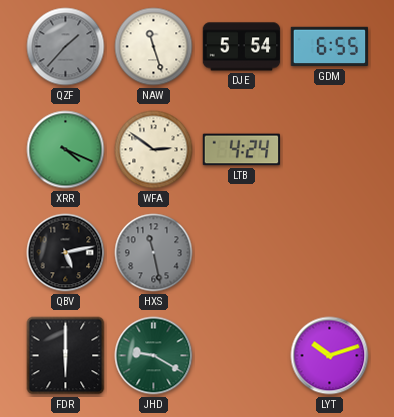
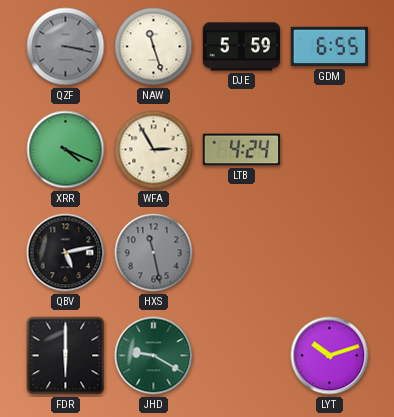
QZF: 1:37 -> 3:17
DJE: 5:54 -> 5:59
WFA: 2:51 -> 2:55
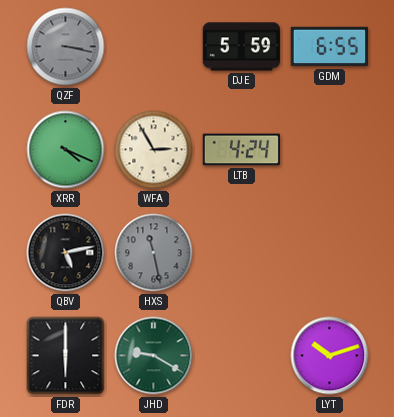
NAW: 11:27 -> none
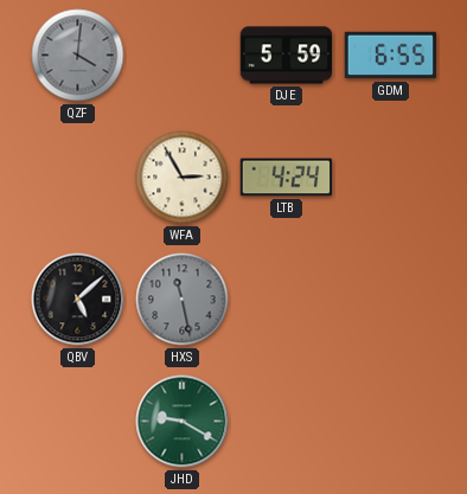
QZF: 3:17 -> 4:01
XRR: 4:19 -> none
QBV: 5:13 -> 5:08
FDR: 6:00 -> none
LYT: 10:12 -> none
